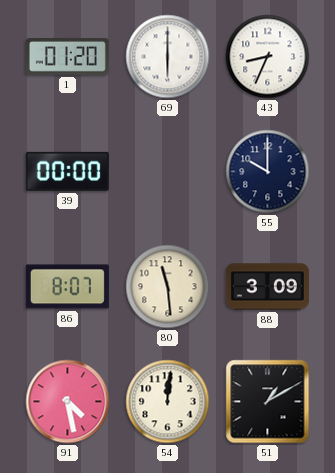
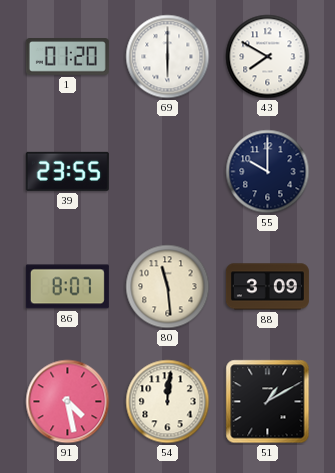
43: 8:34 -> 7:50
39: 00:00 -> 23:55
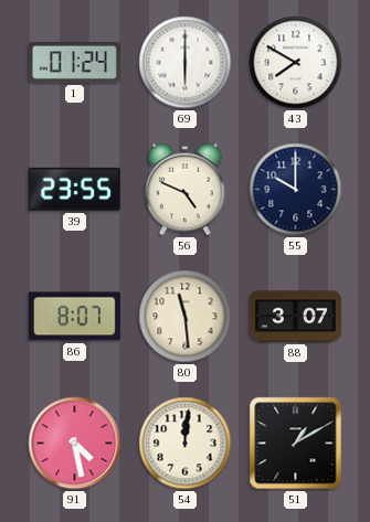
1: 01:20 -> 01:24
56: none -> 4:49
88: 3:09 -> 3:07
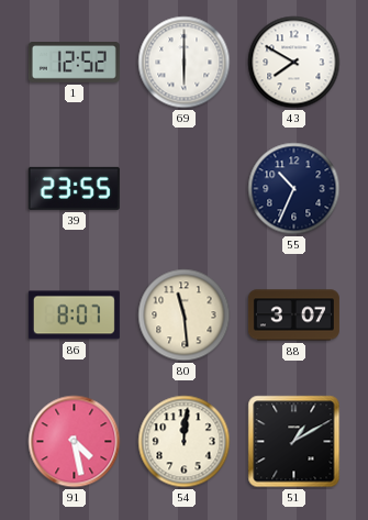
1: 01:24 -> 12:52
56: 4:49 -> none
55: 10:00 -> 10:34
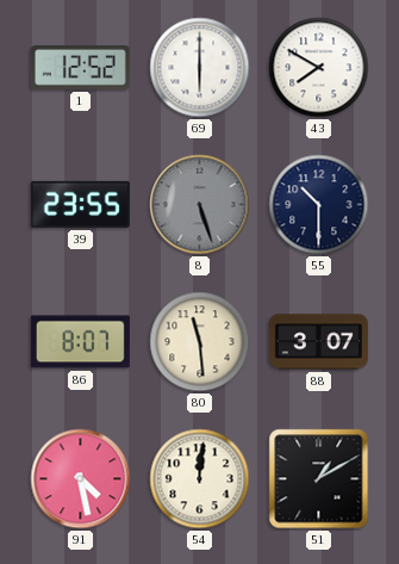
8: none -> 5:27
55: 10:34 -> 10:30
